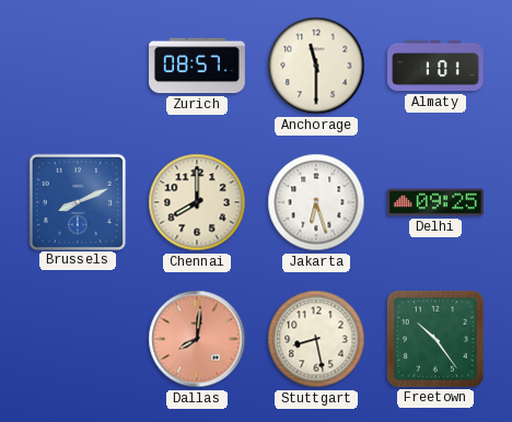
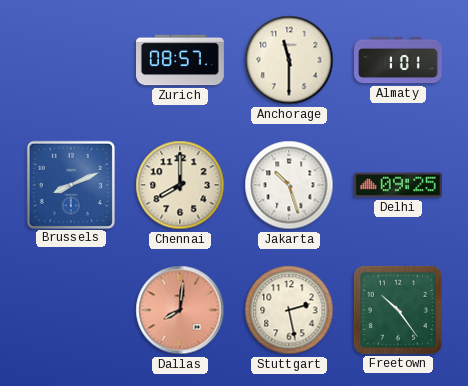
Jakarta: 6:27 -> 10:27
Stuttgart: 8:28 -> 2:28
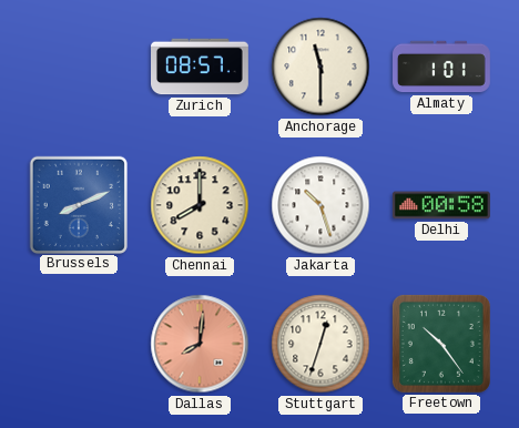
Delhi: 09:25 -> 00:58
Stuttgart: 2:28 -> 12:33
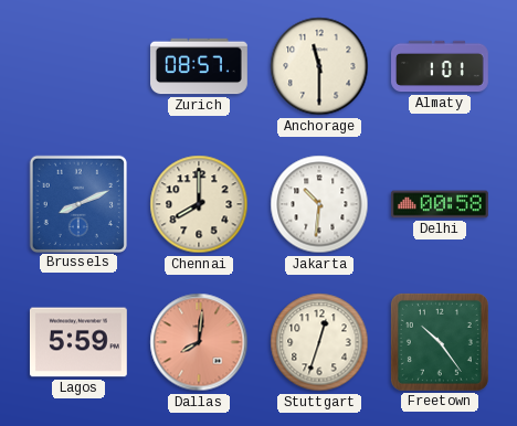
Jakarta: 10:27 -> 10:31
Lagos: none -> 5:59
